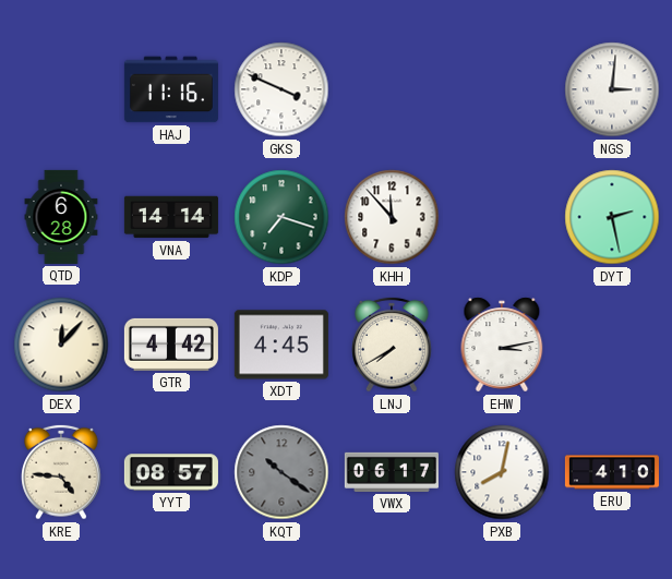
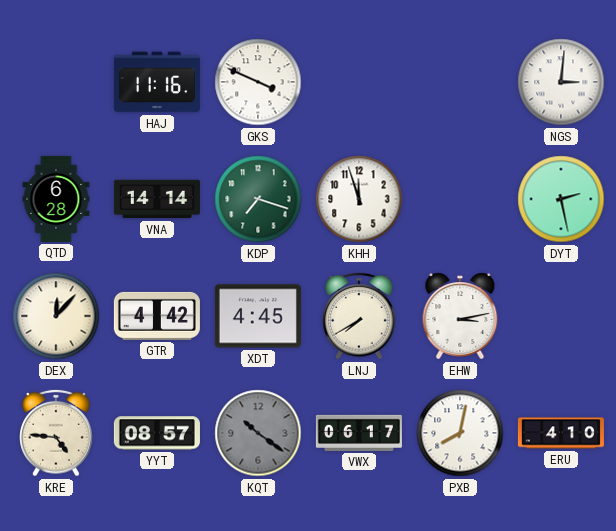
KHH: 11:53 -> 11:57
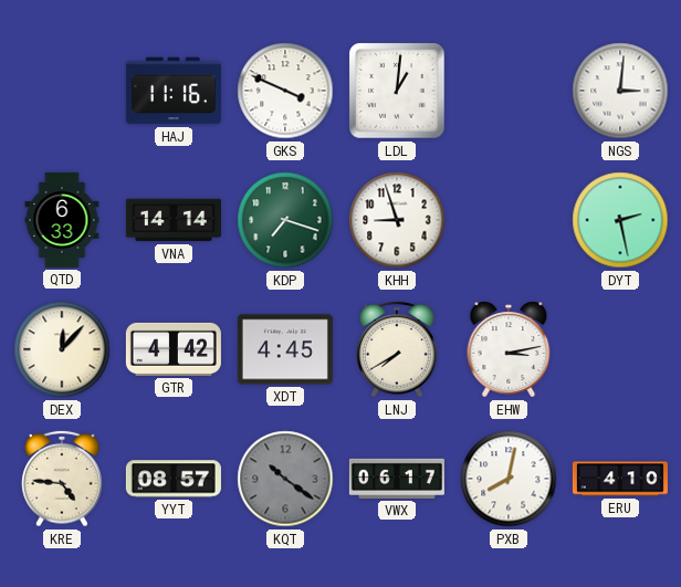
LDL: none -> 1:01
QTD: 6:28 -> 6:33
KHH: 11:57 -> 8:57
